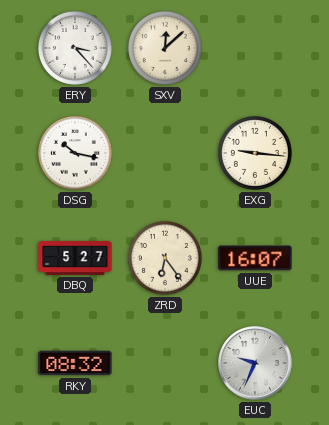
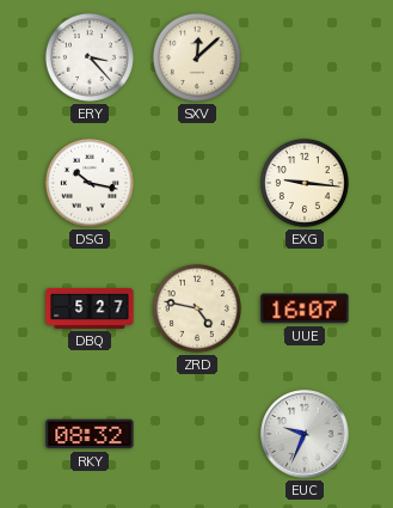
ZRD: 6:24 -> 4:47
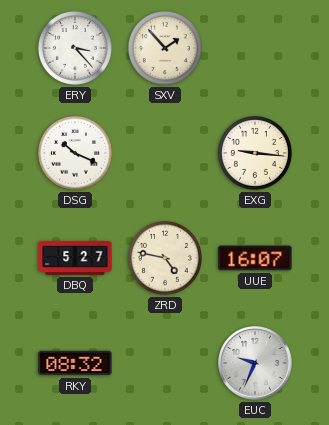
SXV: 12:08 -> 1:53
DSG: 10:17 -> 10:19
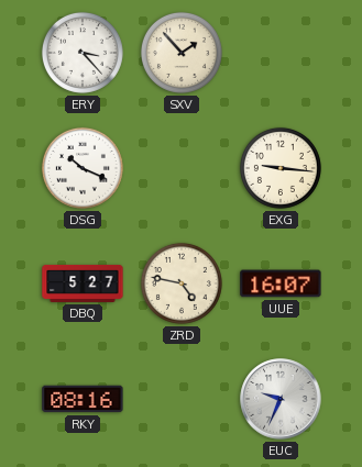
RKY: 08:32 -> 08:16
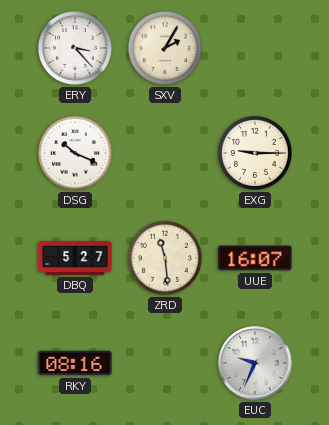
SXV: 1:53 -> 2:05
EXG: 9:16 -> 9:15
ZRD: 4:47 -> 11:29
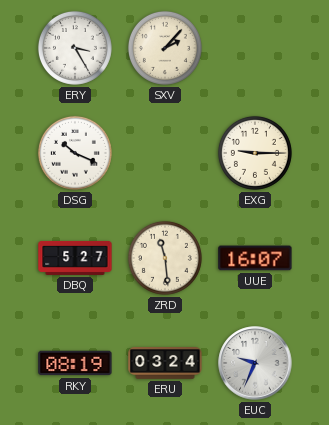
ERY: 3:23 -> 3:25
SXV: 2:05 -> 2:07
RKY: 08:16 -> 08:19
ERU: none -> 03:24
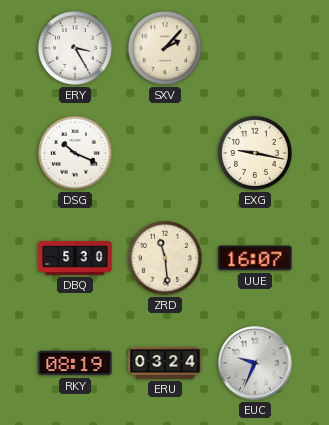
EXG: 9:15 -> 9:17
DBQ: 5:27 -> 5:30
